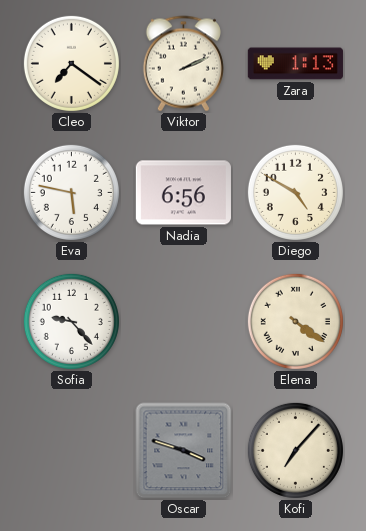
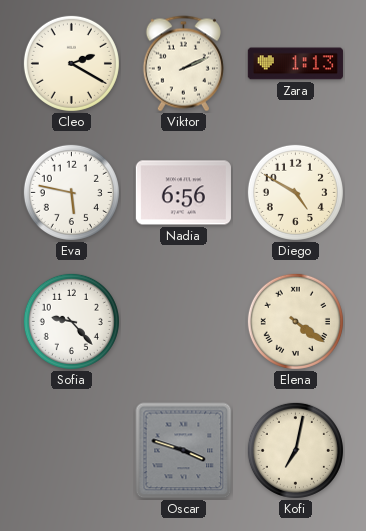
Cleo: 7:21 -> 2:20
Kofi: 7:07 -> 7:02
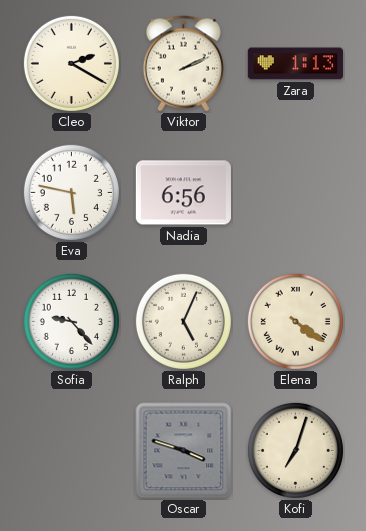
Diego: 4:50 -> none
Ralph: none -> 5:04
Kofi: 7:02 -> 7:03
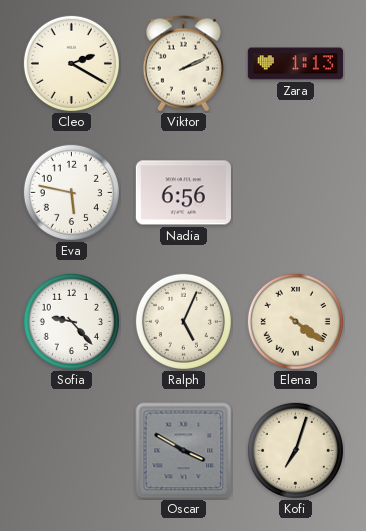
Oscar: 3:48 -> 3:50
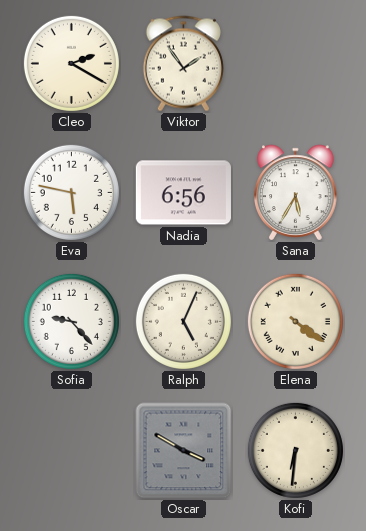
Viktor: 2:11 -> 1:54
Zara: 1:13 -> none
Sana: none -> 5:35
Kofi: 7:03 -> 6:31
